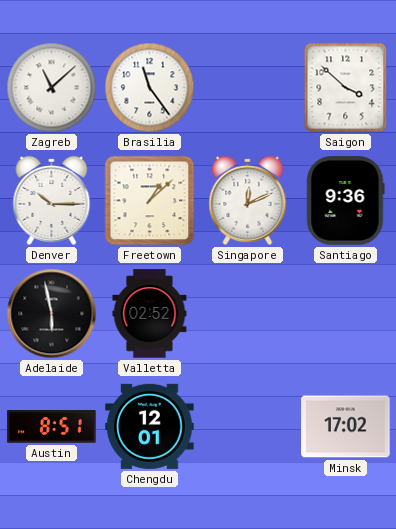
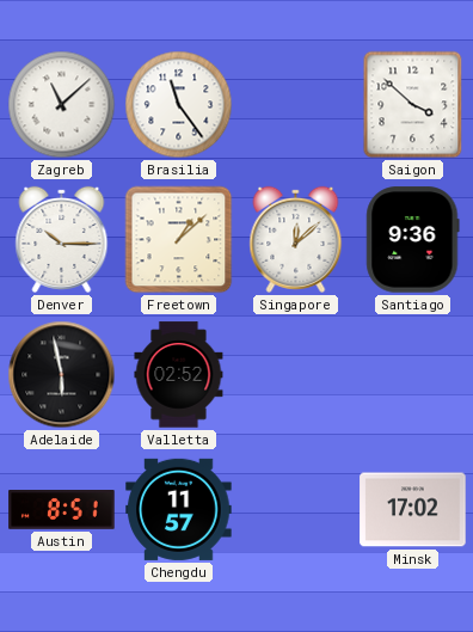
Singapore: 12:11 -> 12:08
Chengdu: 12:01 -> 11:57
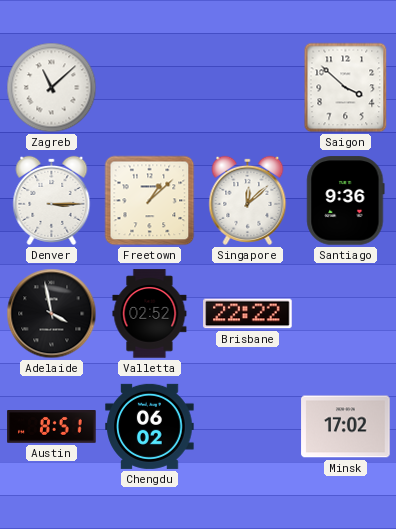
Brasilia: 11:24 -> none
Denver: 10:15 -> 3:15
Adelaide: 5:58 -> 3:58
Brisbane: none -> 22:22
Chengdu: 11:57 -> 06:02
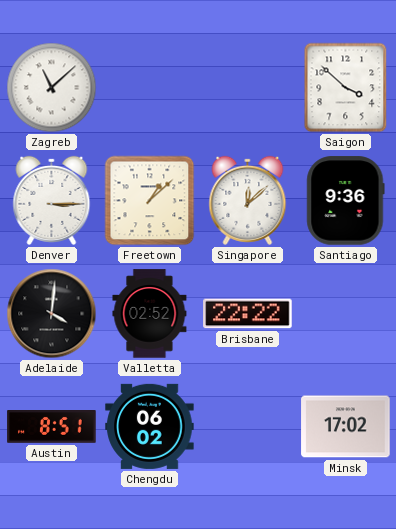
Adelaide: 3:58 -> 4:01
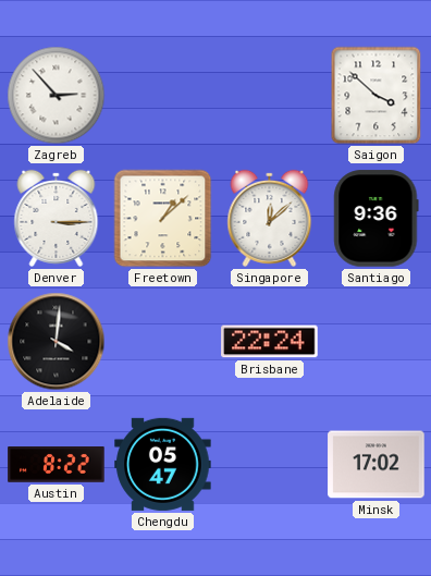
Zagreb: 11:08 -> 2:53
Valletta: 02:52 -> none
Brisbane: 22:22 -> 22:24
Austin: 8:51 -> 8:22
Chengdu: 06:02 -> 05:47
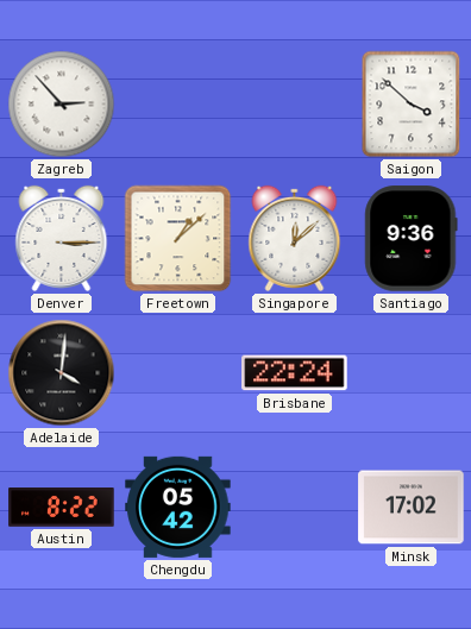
Chengdu: 05:47 -> 05:42
